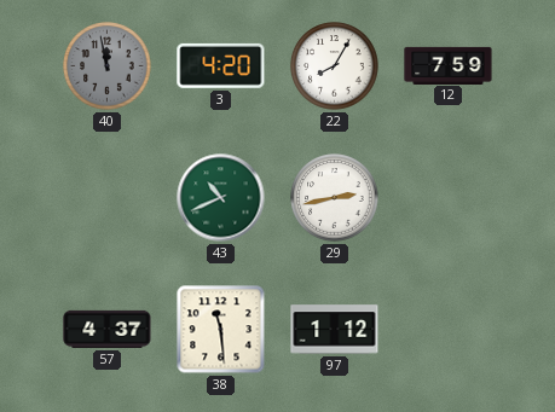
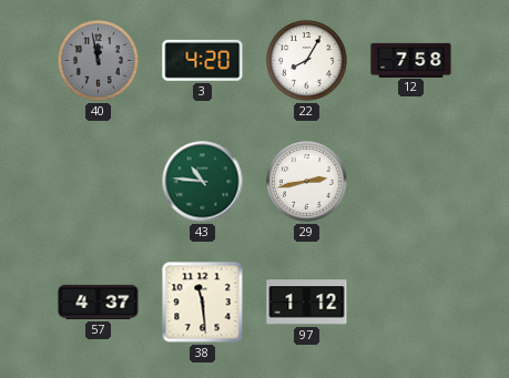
12: 7:59 -> 7:58
43: 10:41 -> 10:46
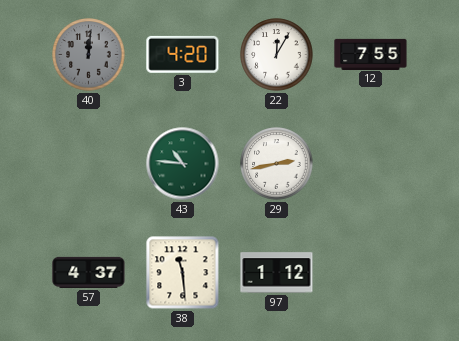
40: 11:58 -> 12:01
22: 8:05 -> 12:05
12: 7:58 -> 7:55
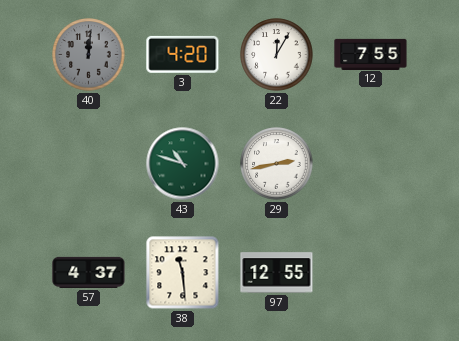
43: 10:46 -> 10:48
97: 1:12 -> 12:55
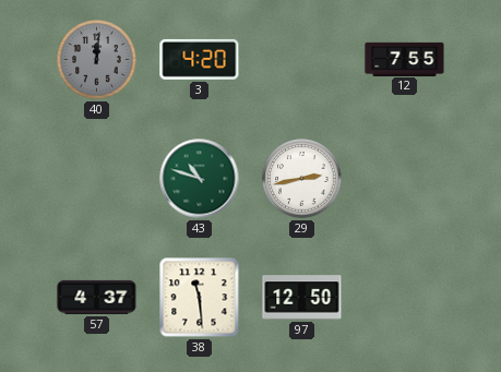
22: 12:05 -> none
97: 12:55 -> 12:50
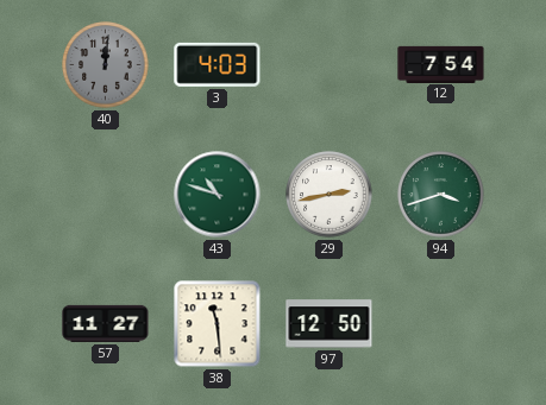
3: 4:20 -> 4:03
12: 7:55 -> 7:54
94: none -> 3:42
57: 4:37 -> 11:27
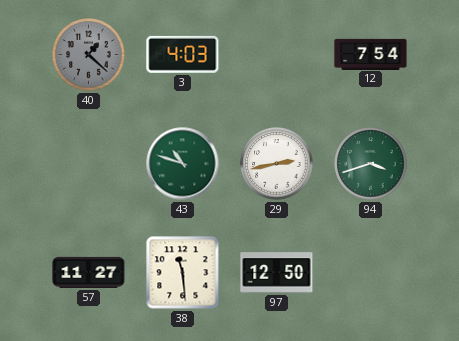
40: 12:01 -> 1:22
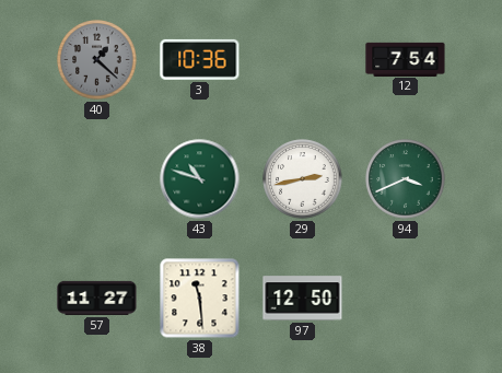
3: 4:03 -> 10:36
94: 3:42 -> 3:41
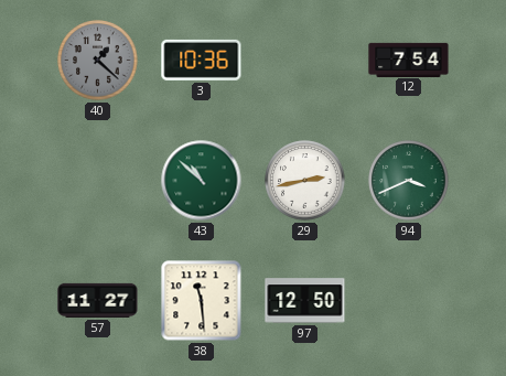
43: 10:48 -> 10:52
